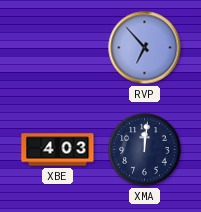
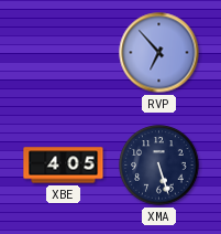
XBE: 4:03 -> 4:05
XMA: 12:01 -> 5:27
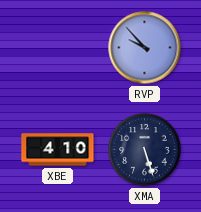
RVP: 6:53 -> 9:53
XBE: 4:05 -> 4:10
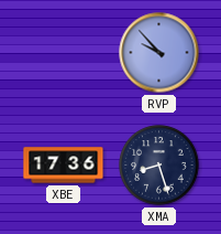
XBE: 4:10 -> 17:36
XMA: 5:27 -> 8:27
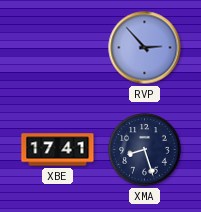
RVP: 9:53 -> 2:53
XBE: 17:36 -> 17:41
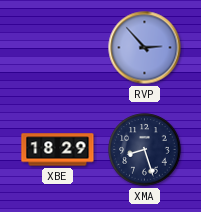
XBE: 17:41 -> 18:29
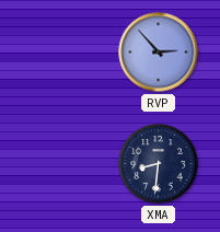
XBE: 18:29 -> none
XMA: 8:27 -> 8:31
